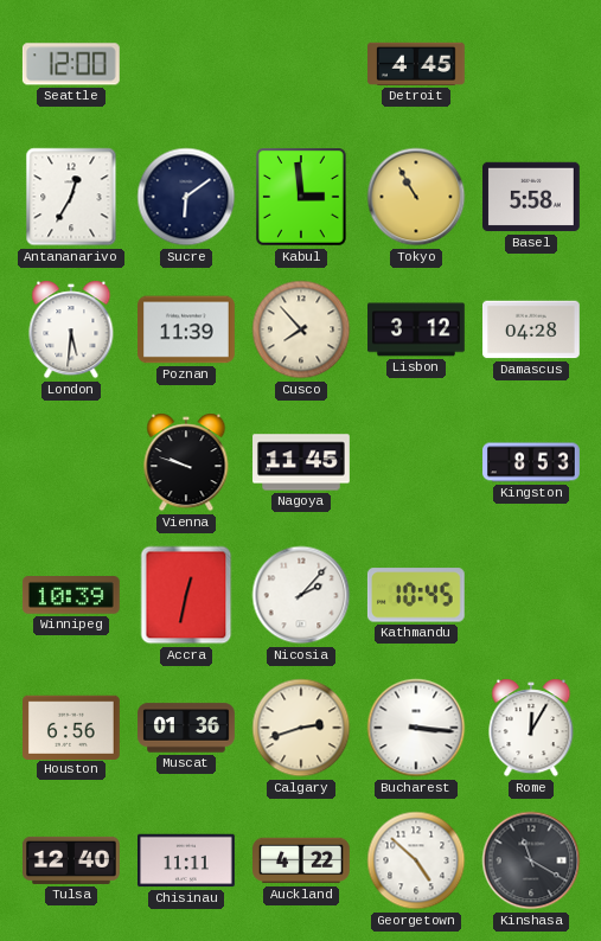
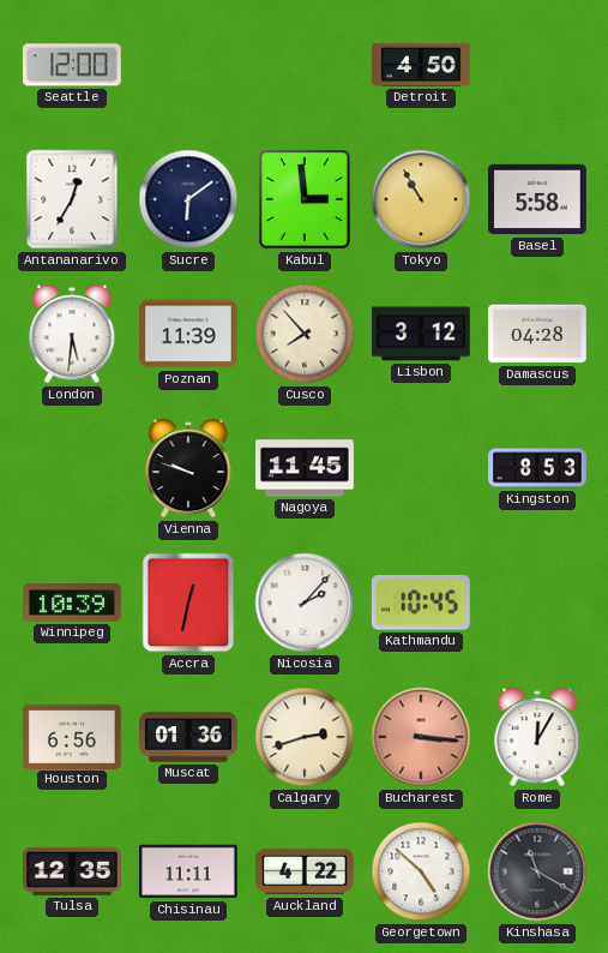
Detroit: 4:45 -> 4:50
Bucharest dial: white -> salmon
Tulsa: 12:40 -> 12:35
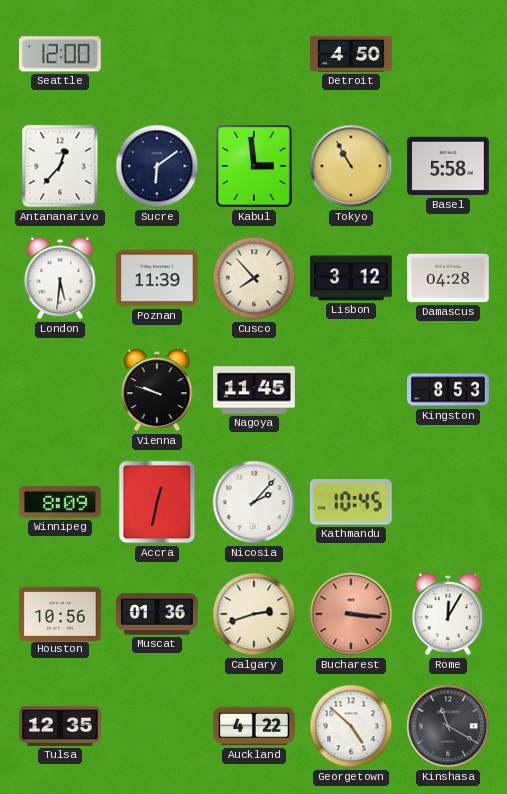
Antananarivo: 12:35 -> 12:37
Winnipeg: 10:39 -> 8:09
Houston: 6:56 -> 10:56
Chisinau: 11:11 -> none
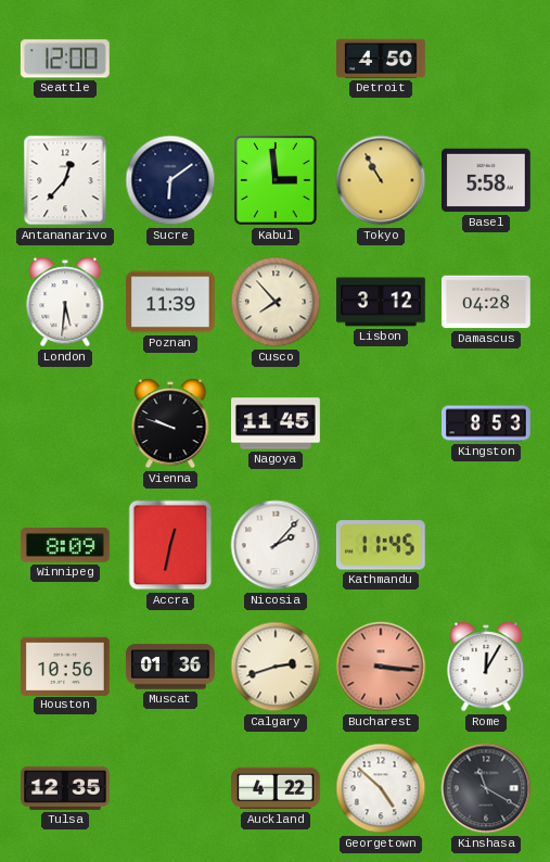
Kathmandu: 10:45 -> 11:45
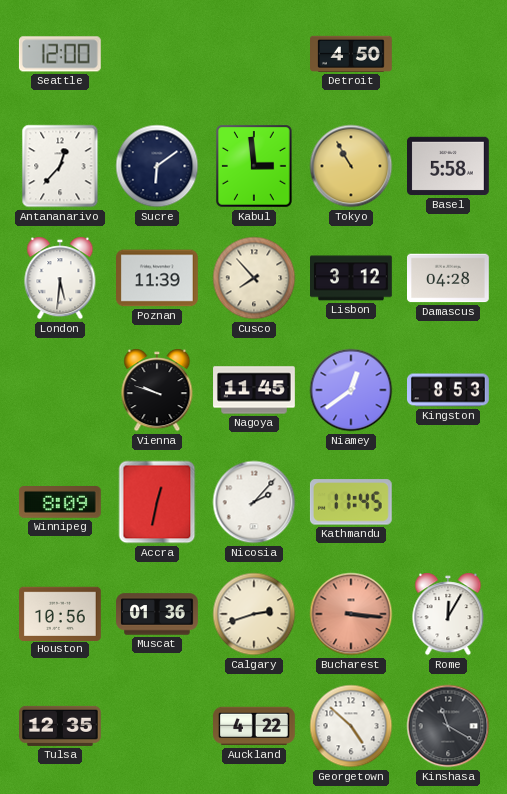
Niamey: none -> 12:39
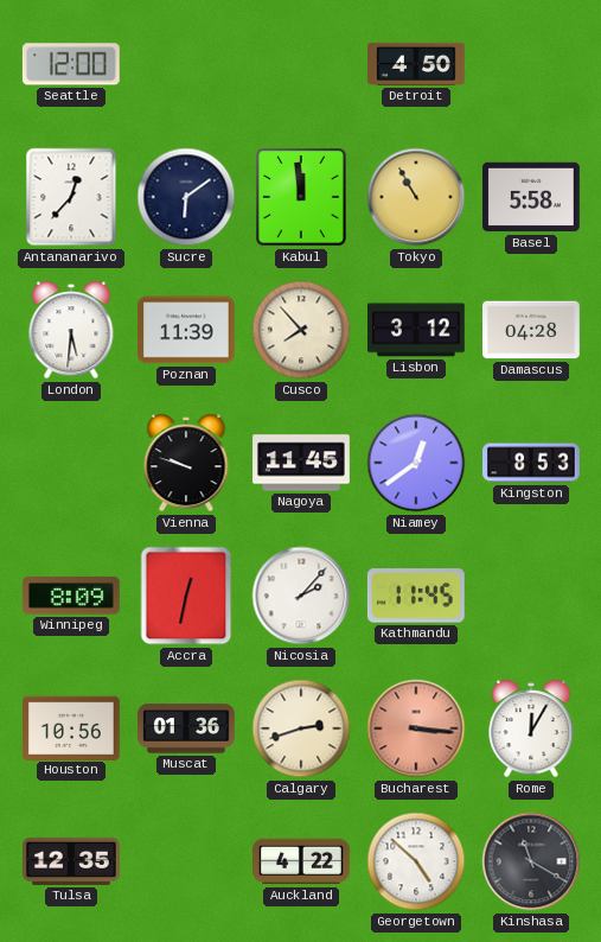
Kabul: 2:59 -> 11:59
